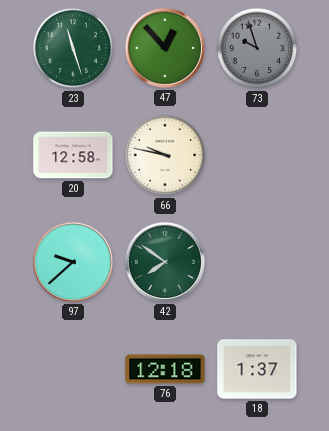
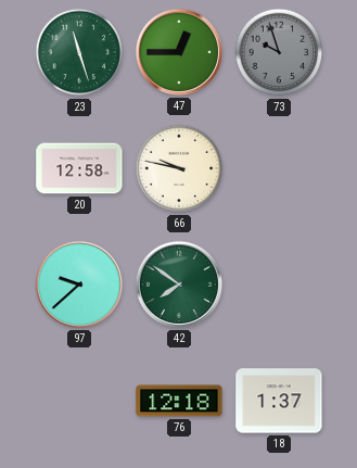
47: 12:53 -> 12:45
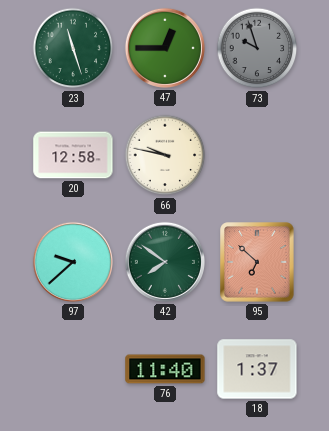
95: none -> 6:52
76: 12:18 -> 11:40
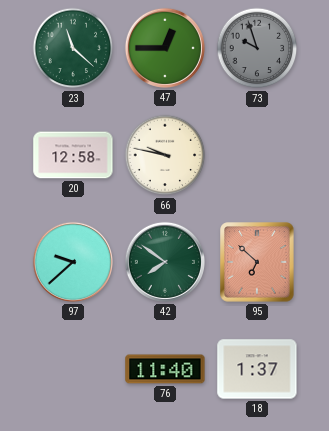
23: 11:27 -> 11:22
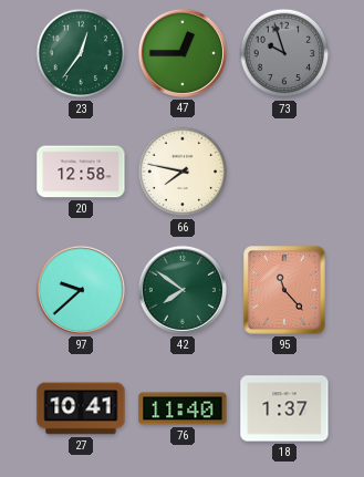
23: 11:22 -> 12:36
66: 9:47 -> 7:47
95: 6:52 -> 11:23
27: none -> 10:41
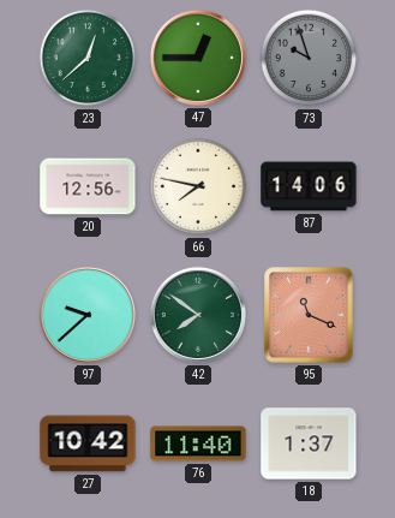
23: 12:36 -> 12:38
20: 12:58 -> 12:56
87: none -> 14:06
95: 11:23 -> 11:19
27: 10:41 -> 10:42
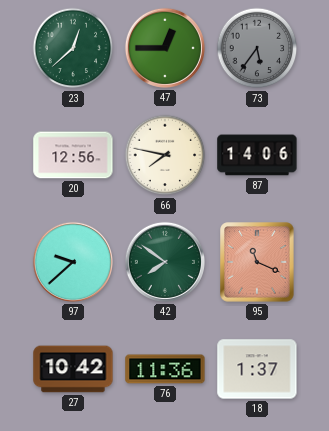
73: 9:57 -> 5:36
76: 11:40 -> 11:36
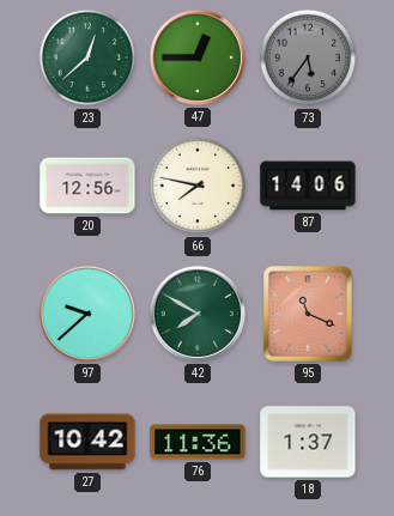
42: 7:51 -> 7:50
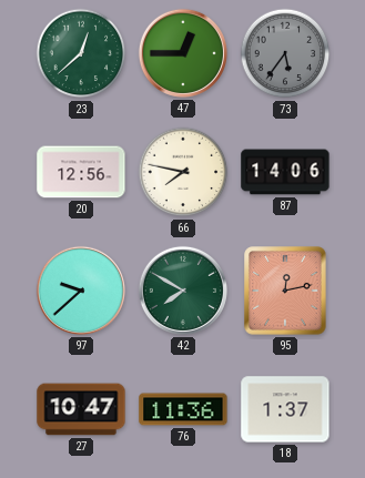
95: 11:19 -> 12:13
27: 10:42 -> 10:47
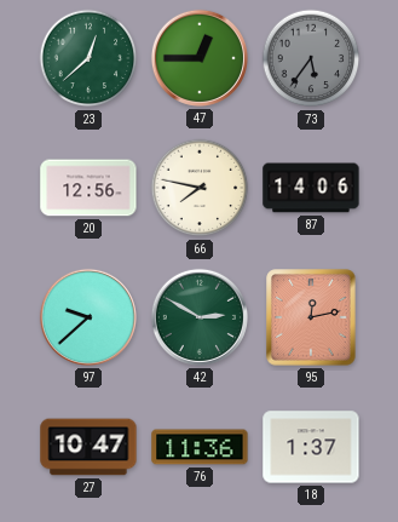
42: 7:50 -> 2:50
